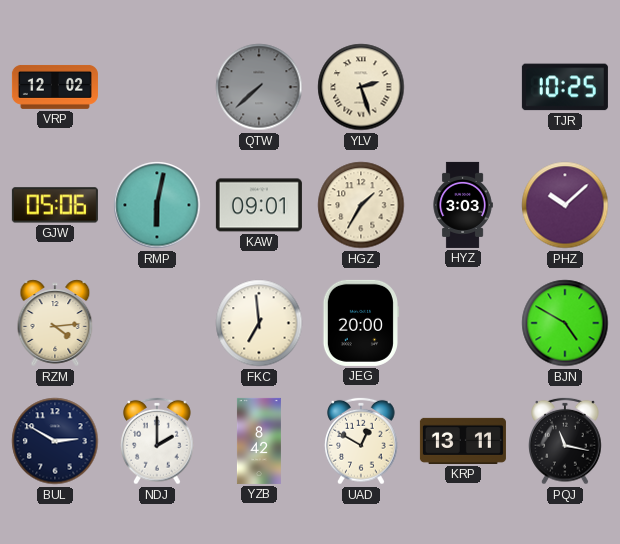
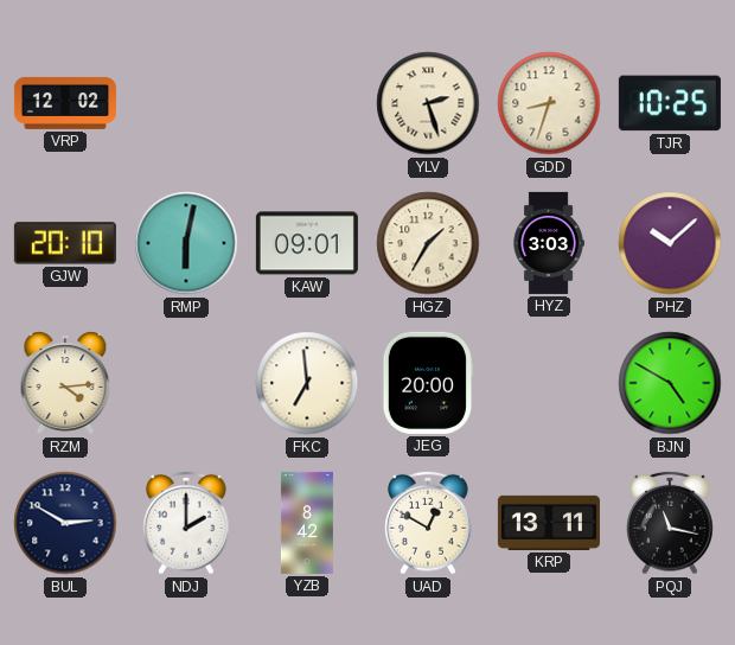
QTW: 7:38 -> none
GDD: none -> 8:33
GJW: 05:06 -> 20:10
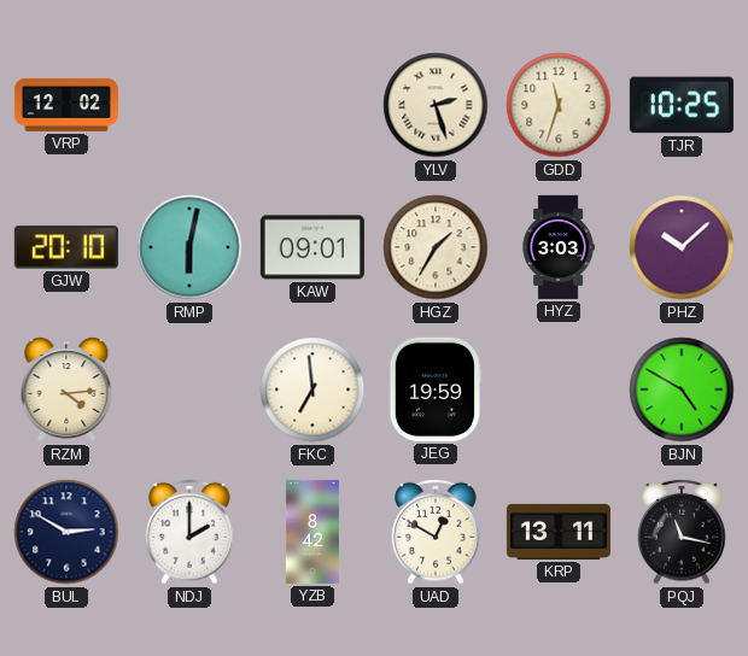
GDD: 8:33 -> 11:33
JEG: 20:00 -> 19:59
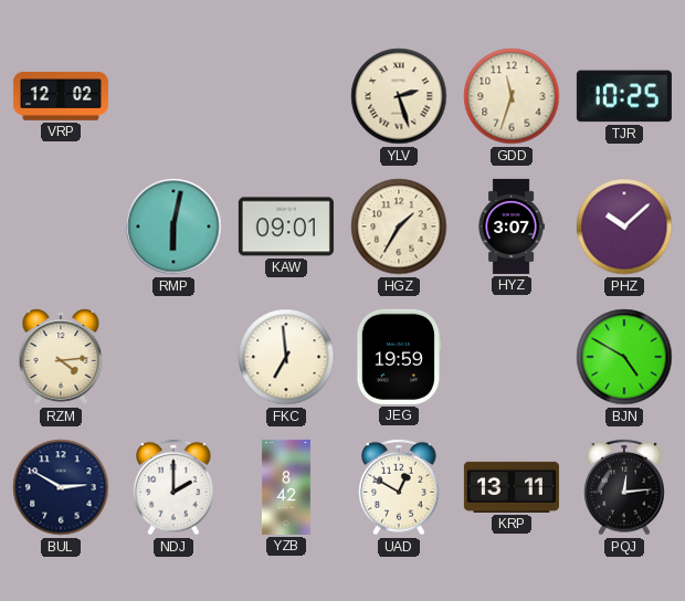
GJW: 20:10 -> none
HYZ: 3:03 -> 3:07
PQJ: 11:17 -> 12:14
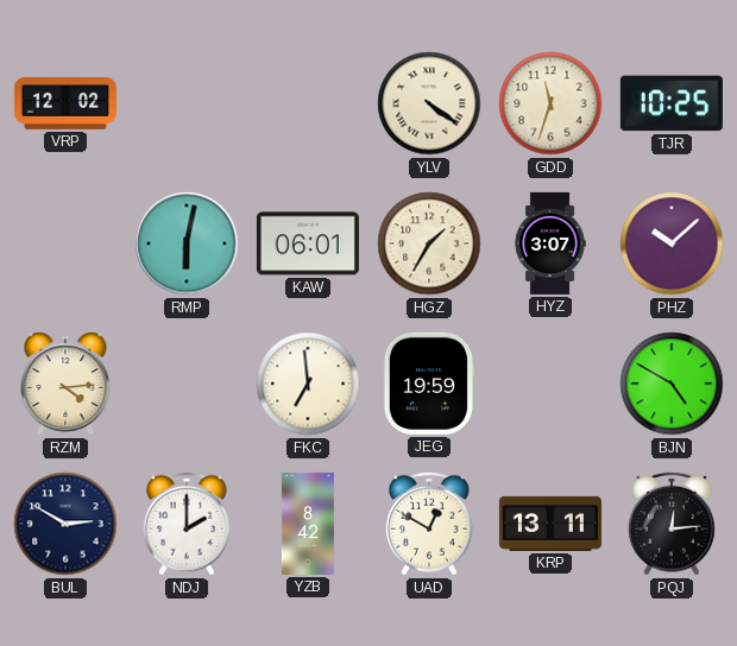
YLV: 2:27 -> 4:21
KAW: 09:01 -> 06:01
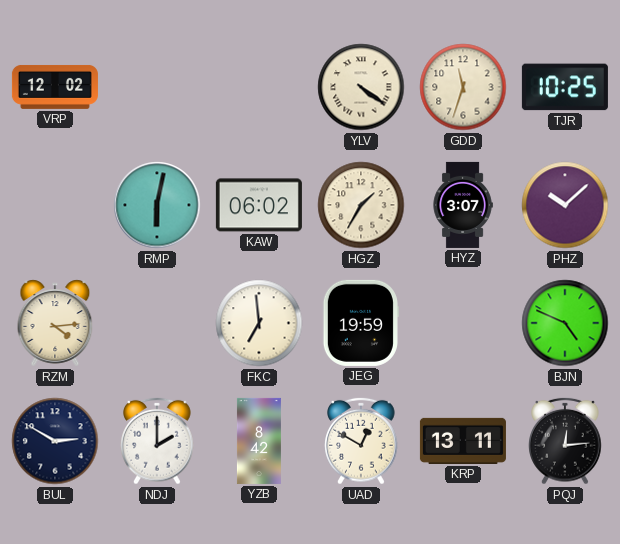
KAW: 06:01 -> 06:02
BJN: 4:50 -> 4:49
